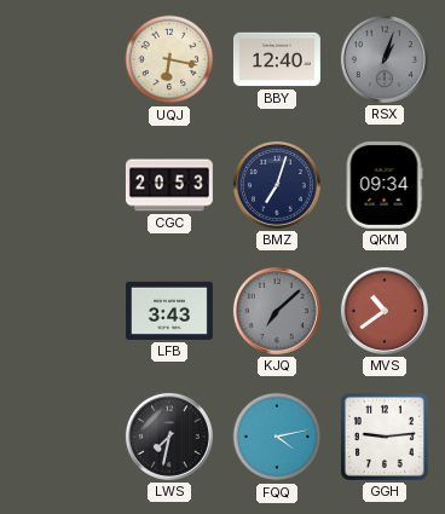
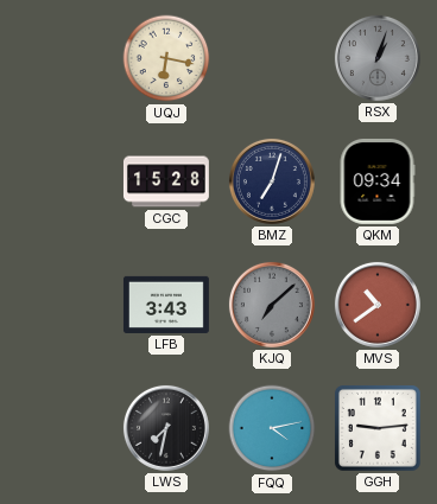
BBY: 12:40 -> none
CGC: 20:53 -> 15:28
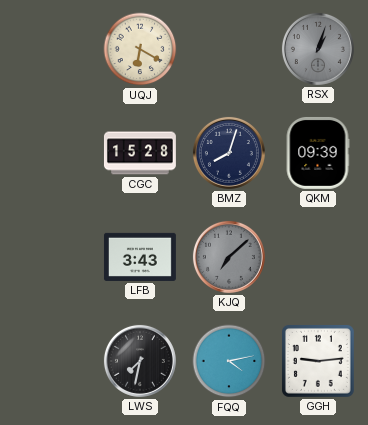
UQJ: 6:17 -> 6:20
BMZ: 7:03 -> 8:03
QKM: 09:34 -> 09:39
MVS: 10:39 -> none
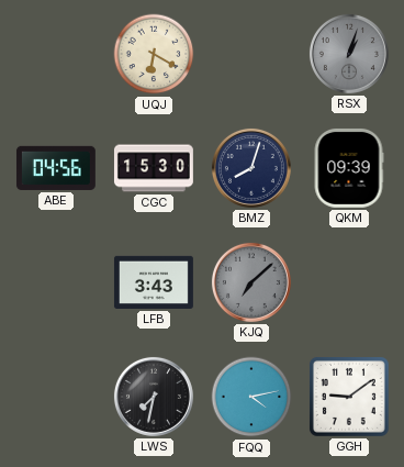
ABE: none -> 04:56
CGC: 15:28 -> 15:30
GGH: 9:14 -> 9:09
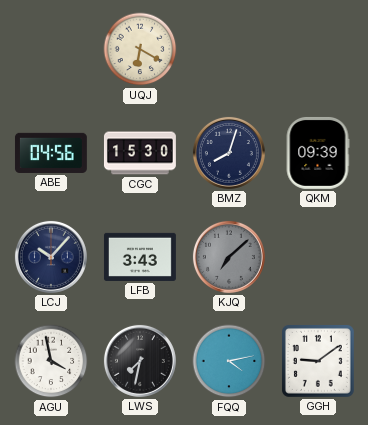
RSX: 1:03 -> none
LCJ: none -> 10:07
AGU: none -> 3:58
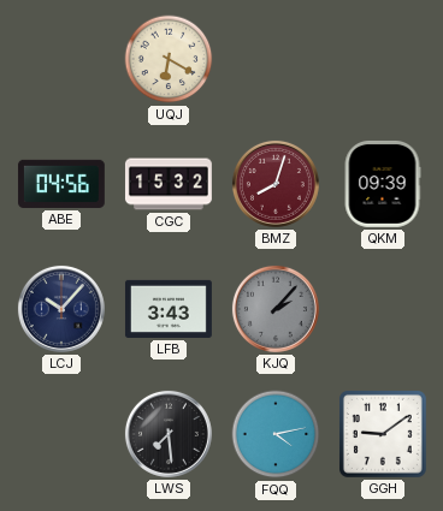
CGC: 15:30 -> 15:32
BMZ dial: navy -> burgundy
KJQ: 7:08 -> 2:07
AGU: 3:58 -> none
LWS: 7:32 -> 7:29
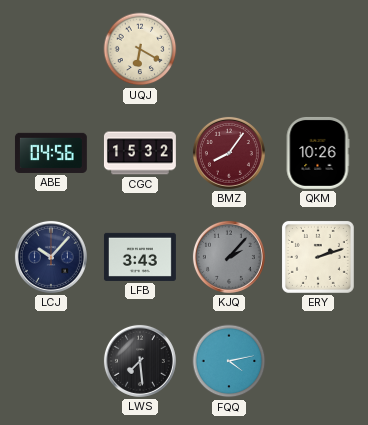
BMZ: 8:03 -> 8:06
QKM: 09:39 -> 10:26
ERY: none -> 2:12
GGH: 9:09 -> none
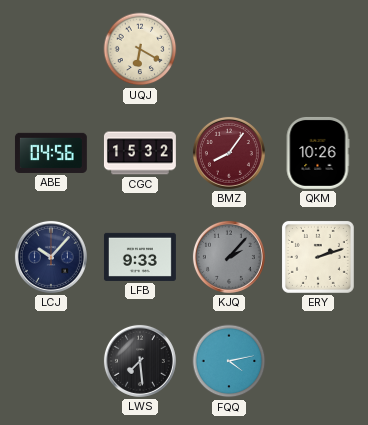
LFB: 3:43 -> 9:33
